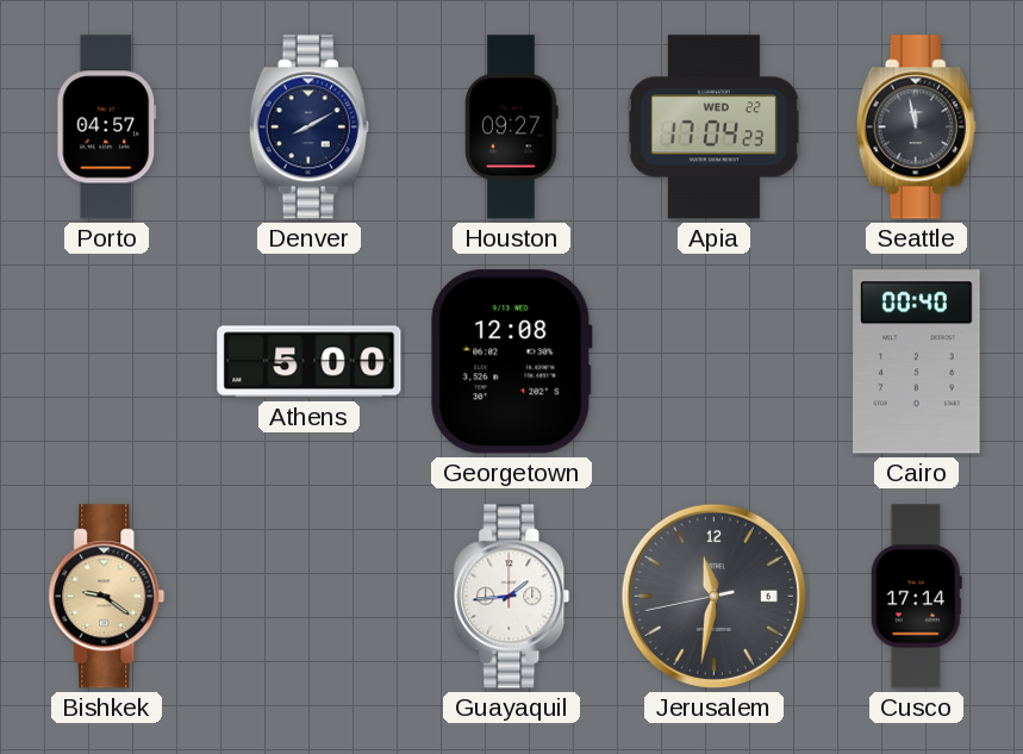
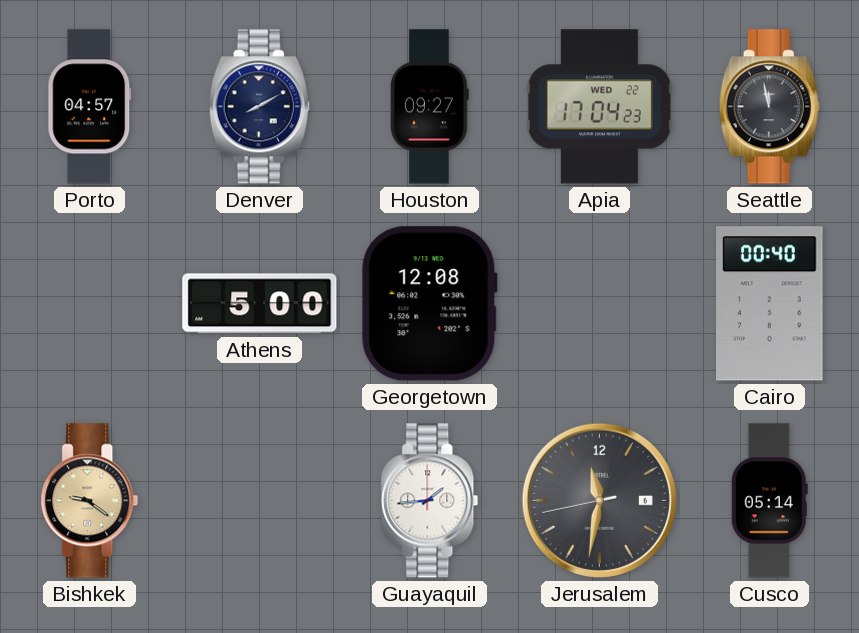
Cusco: 17:14 -> 05:14
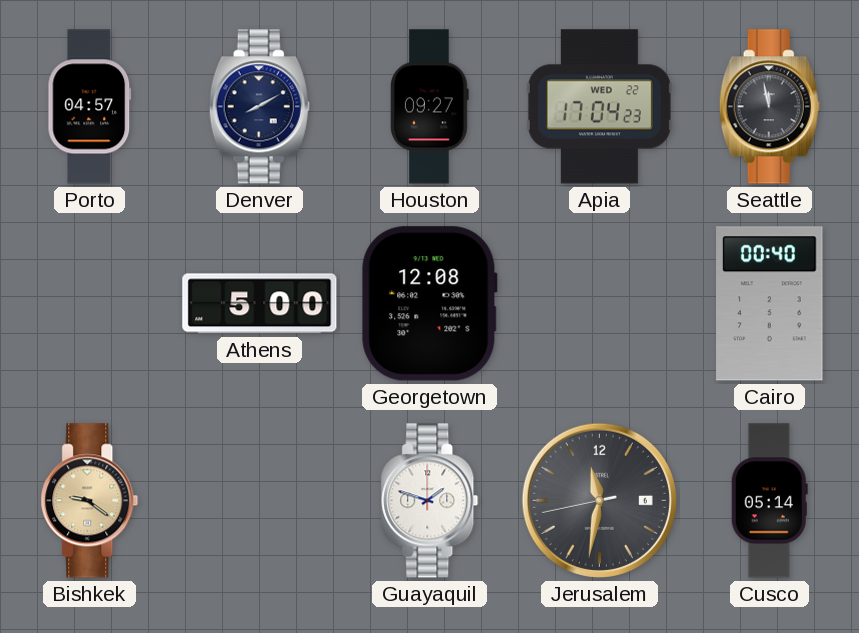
Guayaquil: 1:44 -> 1:48
